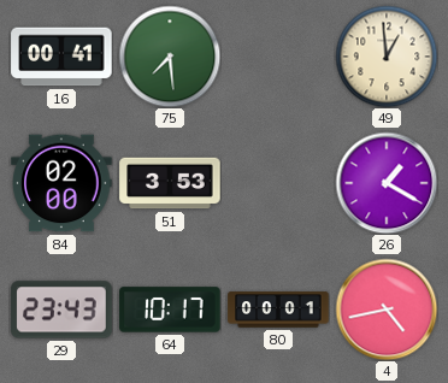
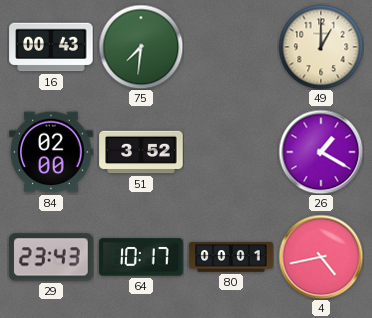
16: 00:41 -> 00:43
75: 7:29 -> 7:31
49: 12:59 -> 1:00
51: 3:53 -> 3:52
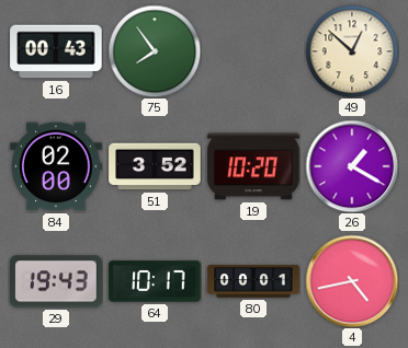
75: 7:31 -> 7:54
49: 1:00 -> 12:52
19: none -> 10:20
29: 23:43 -> 19:43
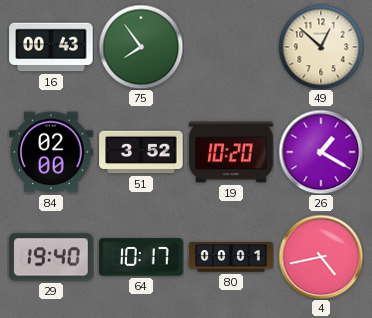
29: 19:43 -> 19:40
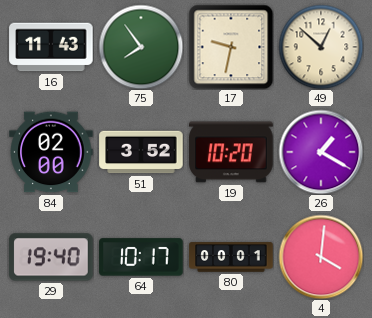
16: 00:43 -> 11:43
17: none -> 9:32
4: 4:43 -> 4:01
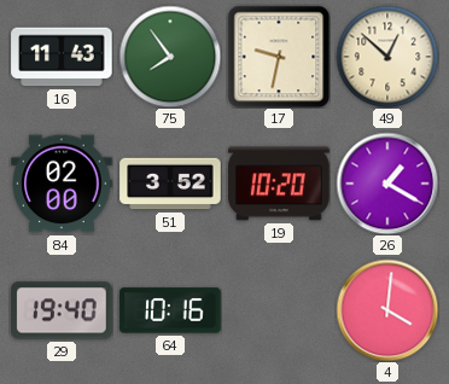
64: 10:17 -> 10:16
80: 00:01 -> none
